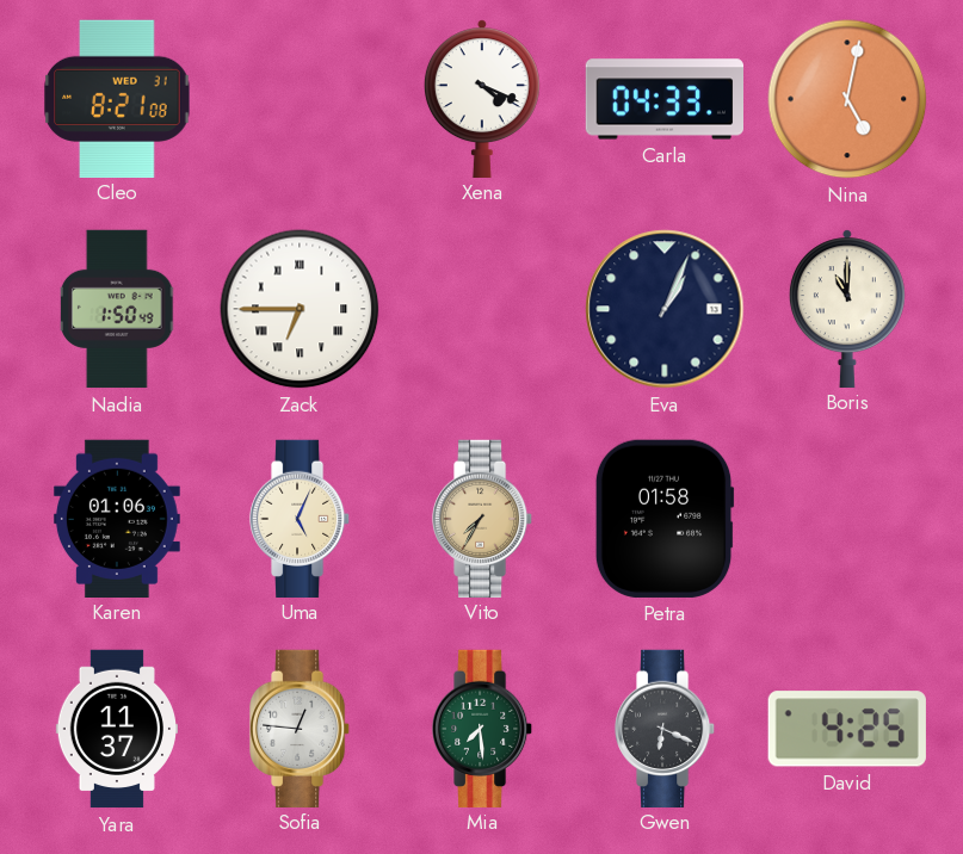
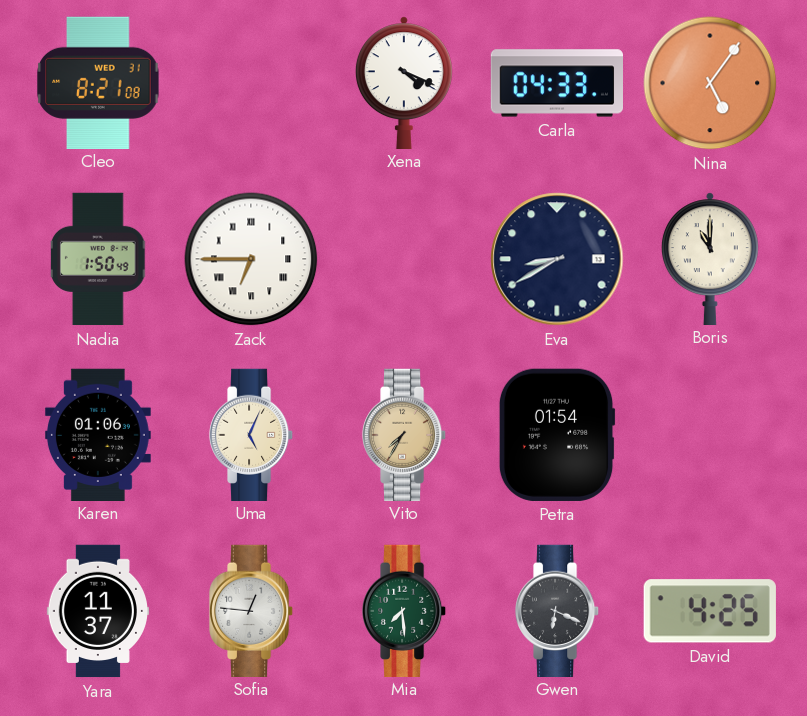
Nina: 5:02 -> 5:06
Eva: 1:04 -> 8:40
Petra: 01:58 -> 01:54
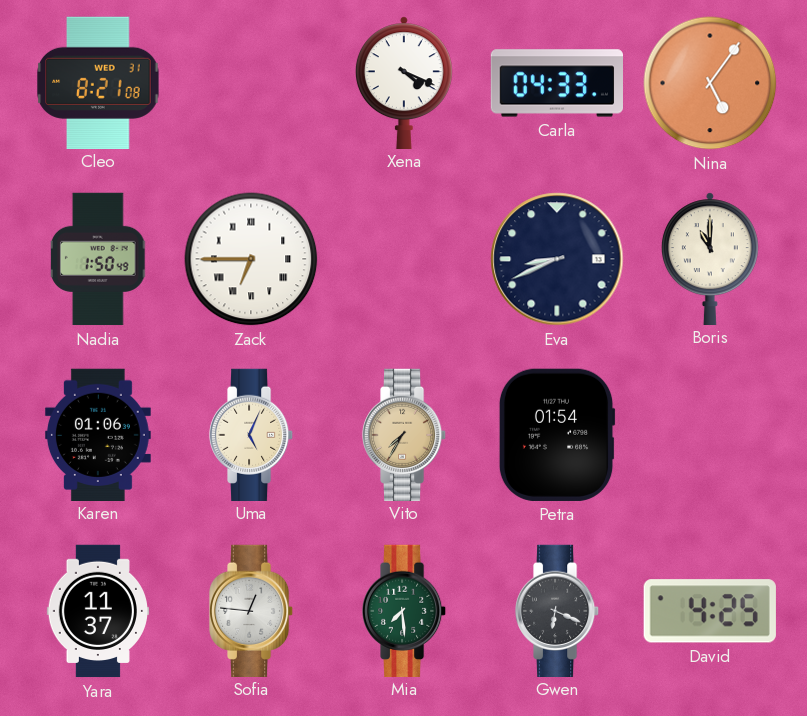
Eva: 8:40 -> 8:41
